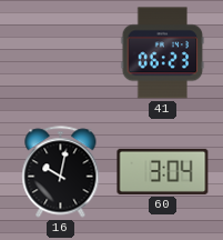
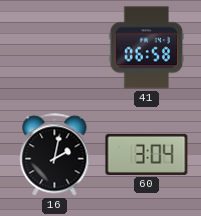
41: 06:23 -> 06:58
16: 10:02 -> 2:02
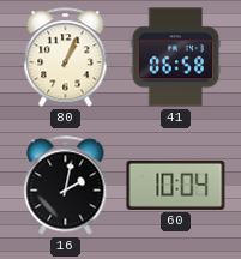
80: none -> 1:04
60: 3:04 -> 10:04
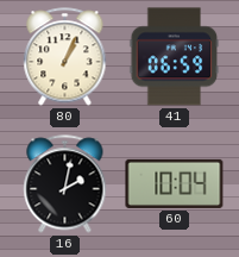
41: 06:58 -> 06:59
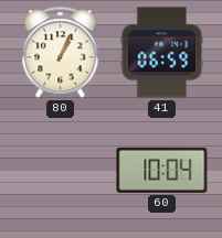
16: 2:02 -> none
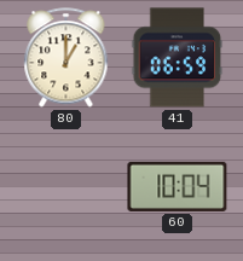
80: 1:04 -> 1:00
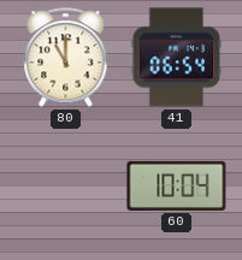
80: 1:00 -> 11:00
41: 06:59 -> 06:54
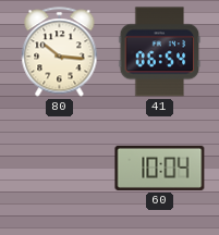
80: 11:00 -> 10:16
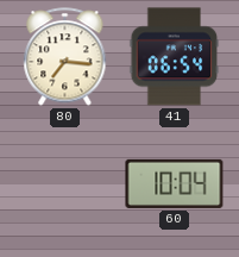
80: 10:16 -> 7:16
